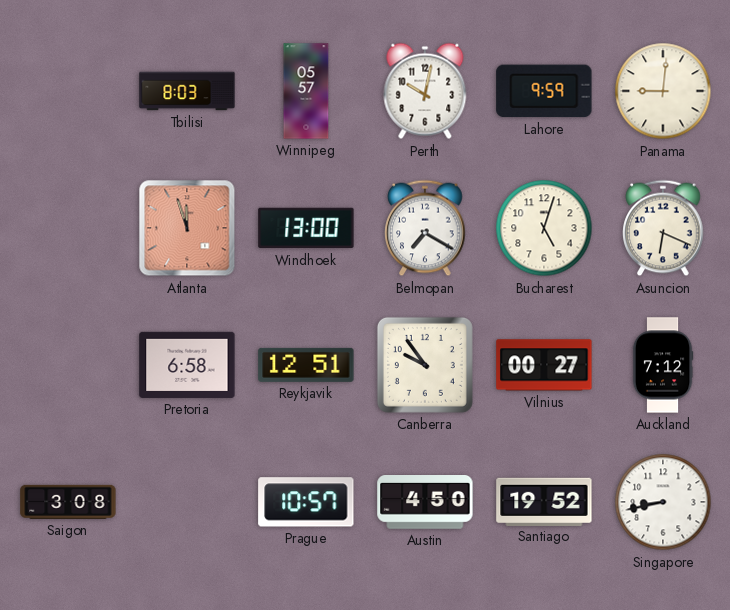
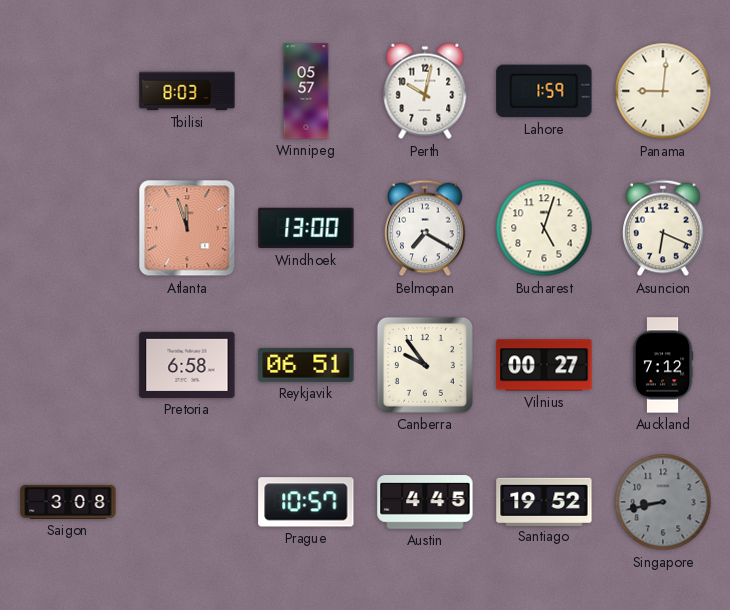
Lahore: 9:59 -> 1:59
Reykjavik: 12:51 -> 06:51
Austin: 4:50 -> 4:45
Singapore dial: white -> grey
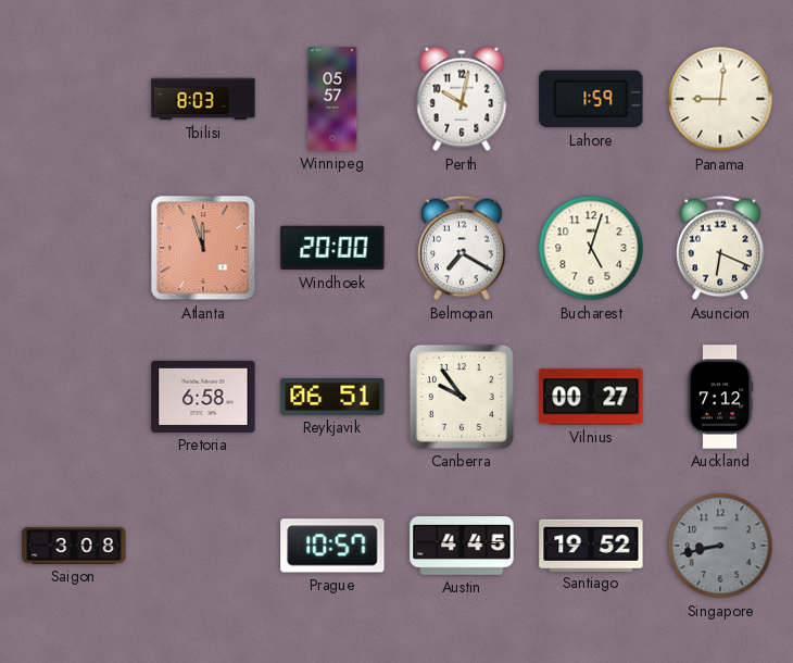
Windhoek: 13:00 -> 20:00
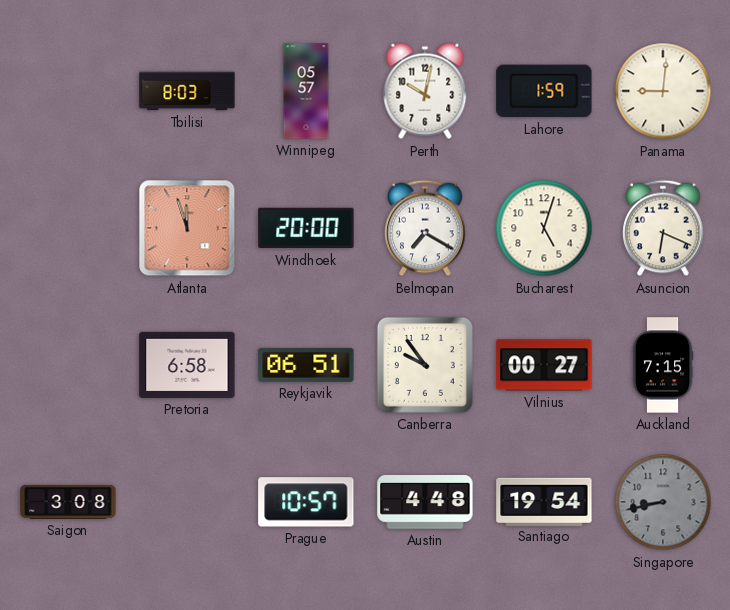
Auckland: 7:12 -> 7:15
Austin: 4:45 -> 4:48
Santiago: 19:52 -> 19:54
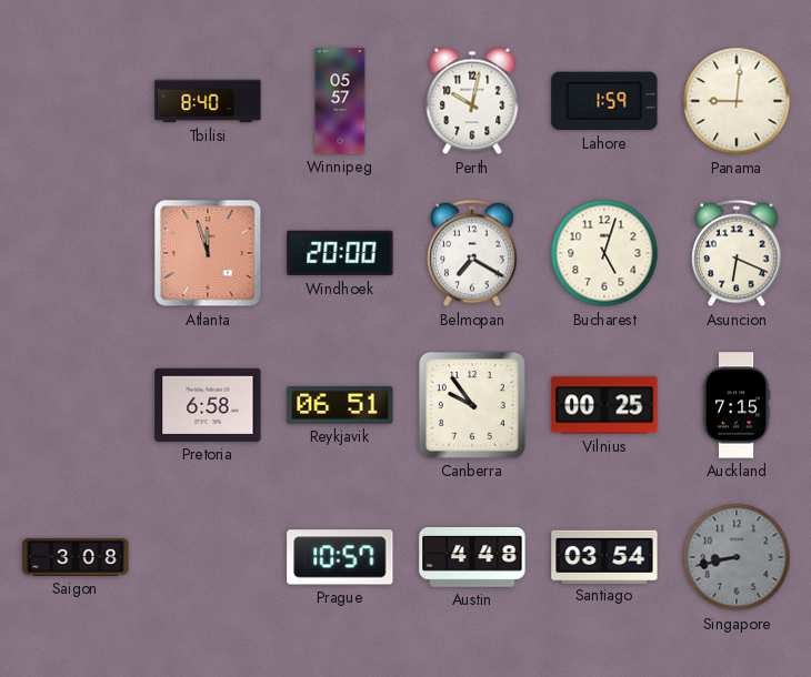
Tbilisi: 8:03 -> 8:40
Vilnius: 00:27 -> 00:25
Santiago: 19:54 -> 03:54
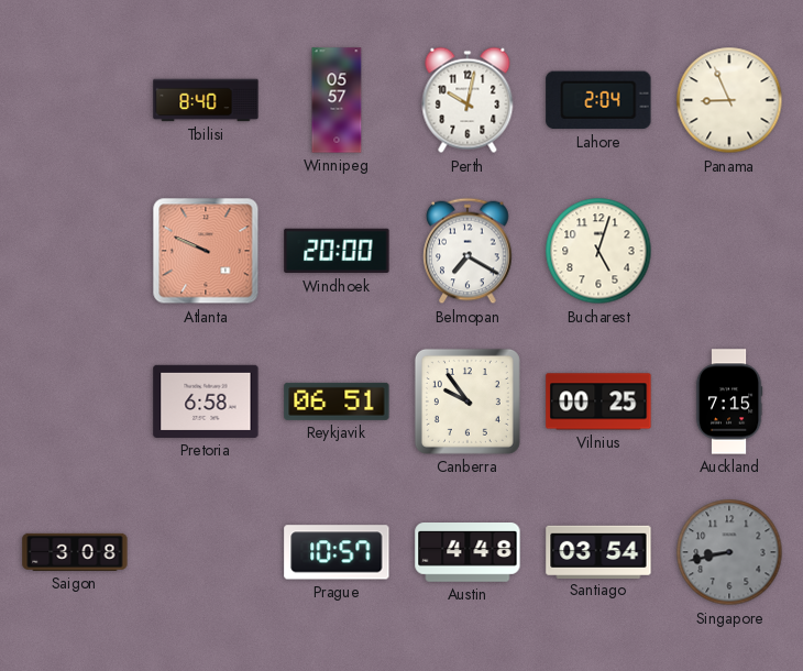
Lahore: 1:59 -> 2:04
Panama: 9:01 -> 8:56
Atlanta: 11:57 -> 9:49
Asuncion: 6:19 -> none
